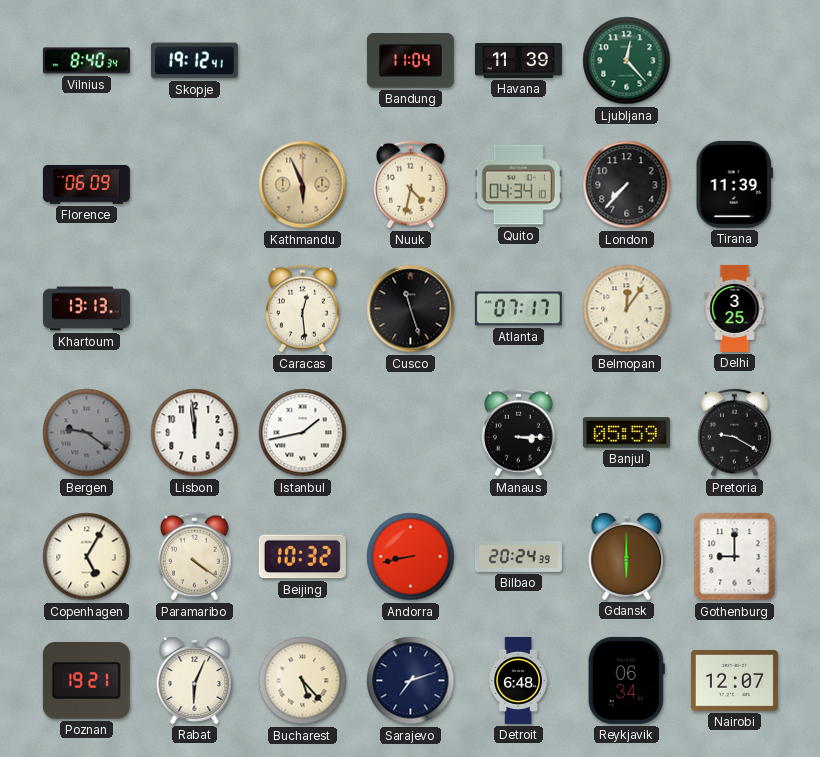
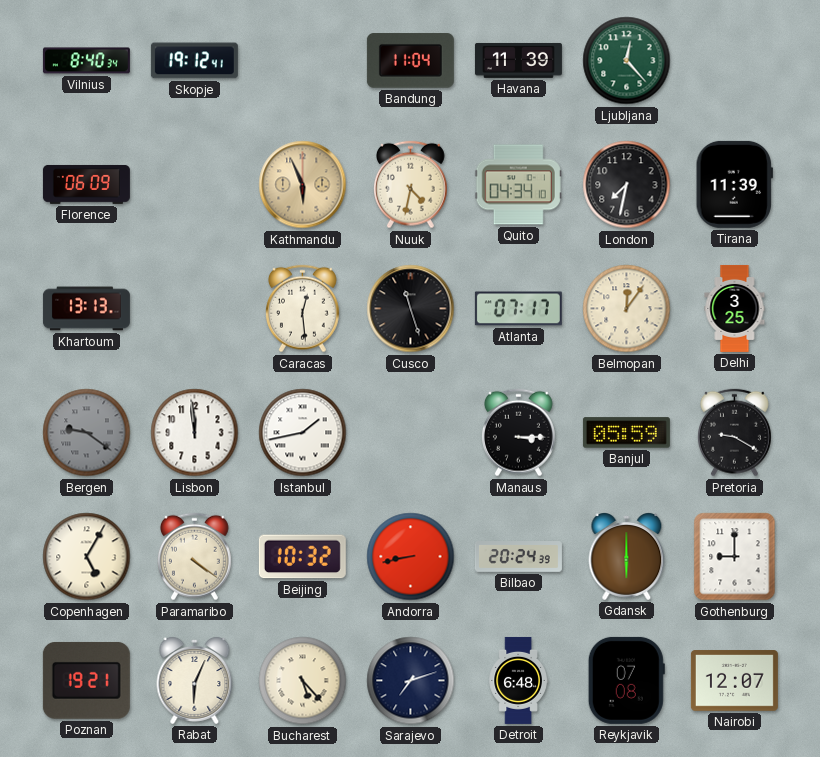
London: 7:37 -> 7:32
Reykjavik: 06:34 -> 07:08
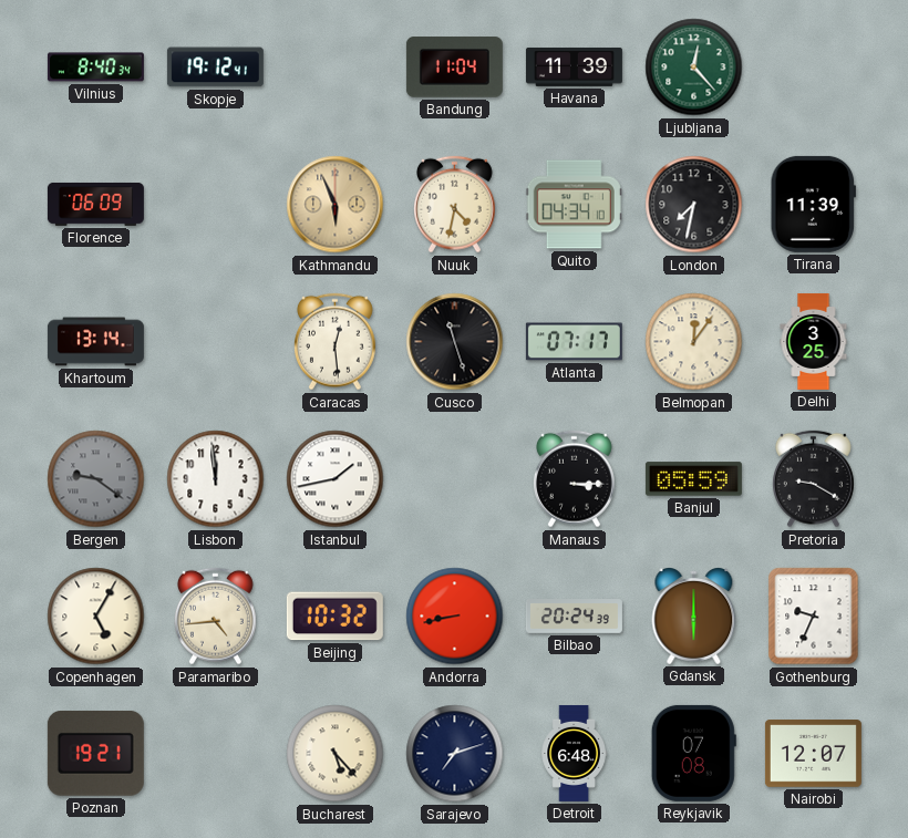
Khartoum: 13:13 -> 13:14
Paramaribo: 4:21 -> 4:44
Gothenburg: 9:00 -> 9:34
Rabat: 6:04 -> none
